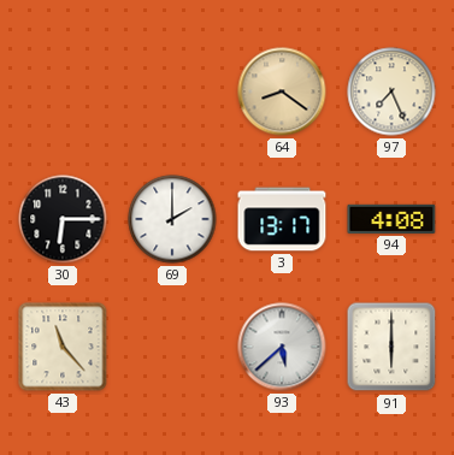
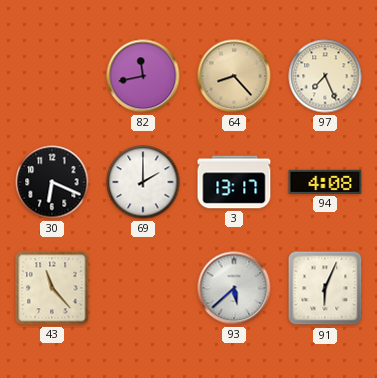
82: none -> 11:43
64: 8:21 -> 8:23
30: 6:15 -> 6:19
91: 6:00 -> 6:04
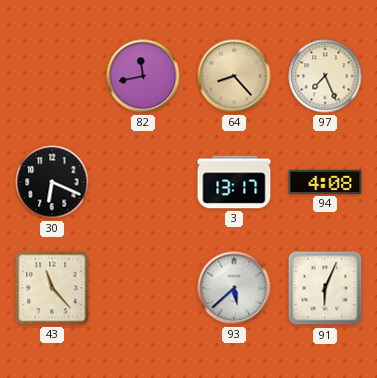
69: 2:00 -> none
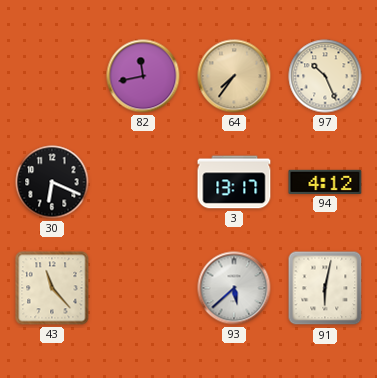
64: 8:23 -> 7:36
97: 7:26 -> 10:26
94: 4:08 -> 4:12
91: 6:04 -> 6:02
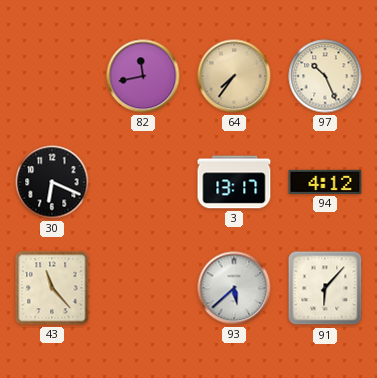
91: 6:02 -> 6:07
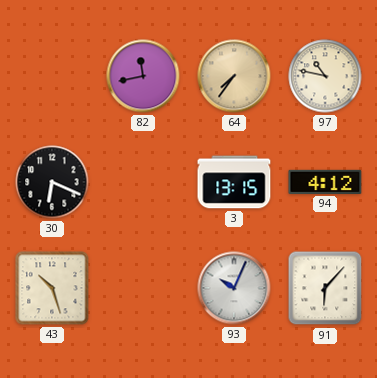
97: 10:26 -> 10:47
3: 13:17 -> 13:15
43: 11:23 -> 10:27
93: 5:38 -> 10:04
